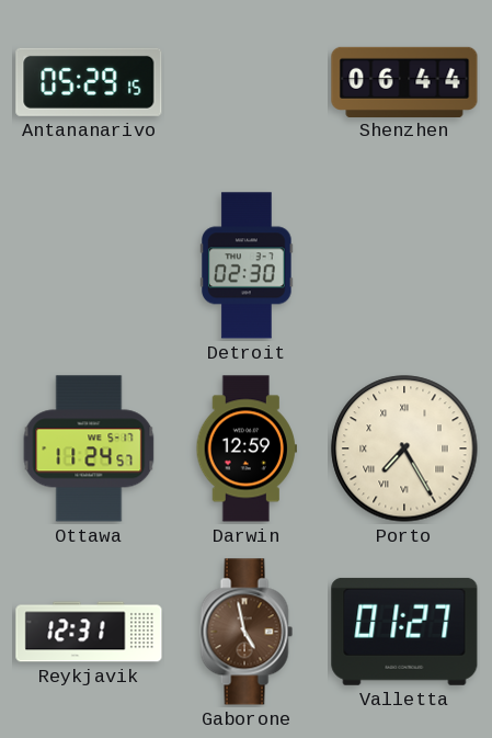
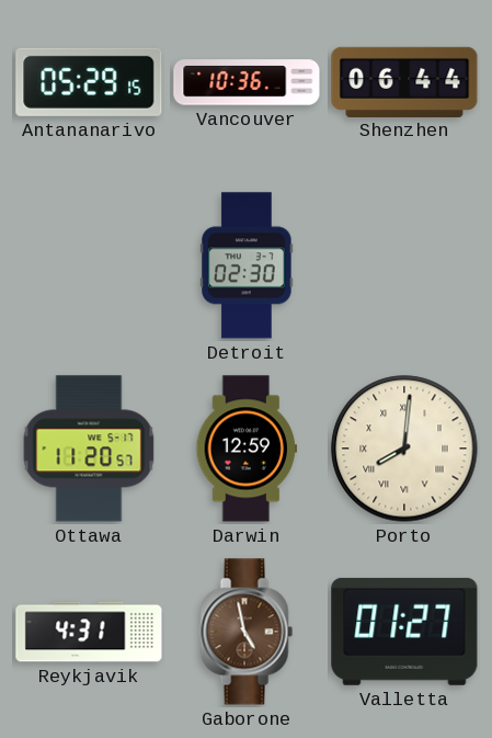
Vancouver: none -> 10:36
Ottawa: 11:24 -> 11:20
Porto: 7:25 -> 8:01
Reykjavik: 12:31 -> 4:31
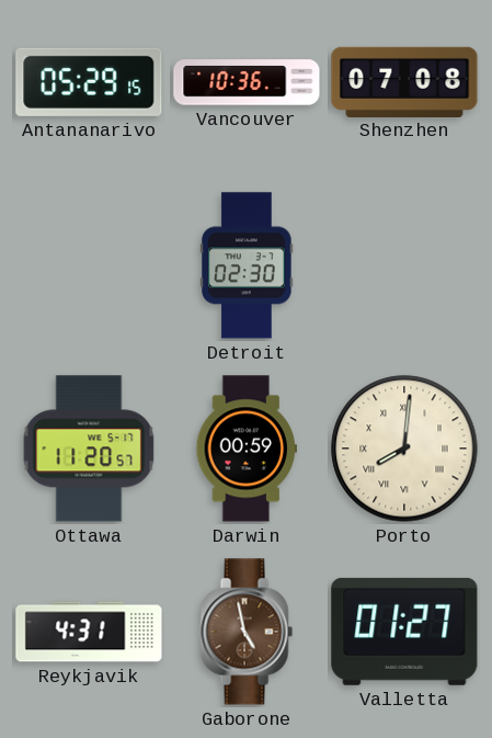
Shenzhen: 06:44 -> 07:08
Darwin: 12:59 -> 00:59
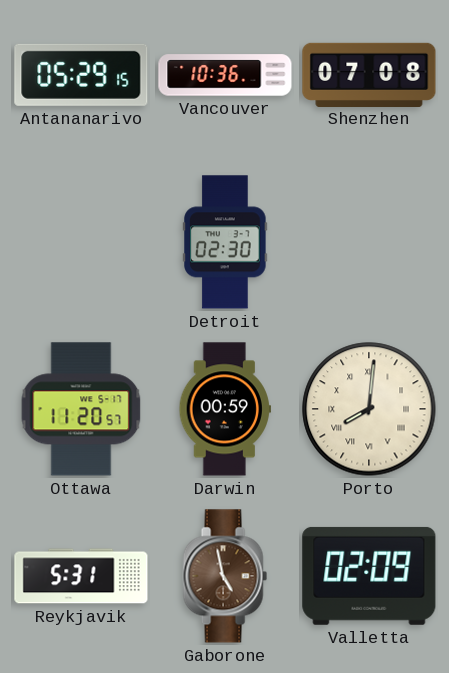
Reykjavik: 4:31 -> 5:31
Valletta: 01:27 -> 02:09
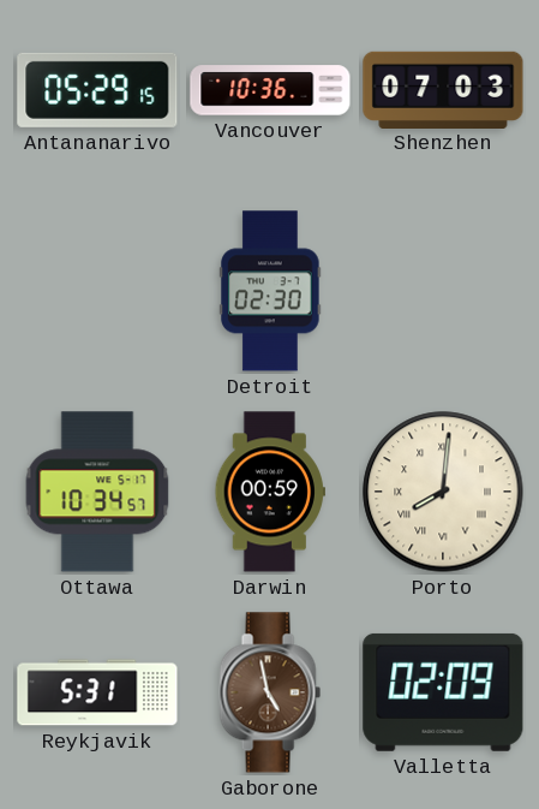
Shenzhen: 07:08 -> 07:03
Ottawa: 11:20 -> 10:34
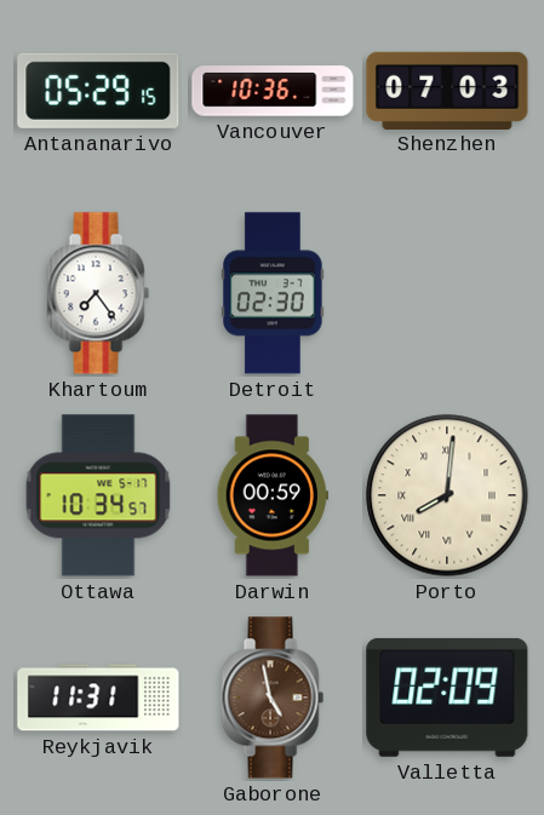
Khartoum: none -> 7:24
Reykjavik: 5:31 -> 11:31
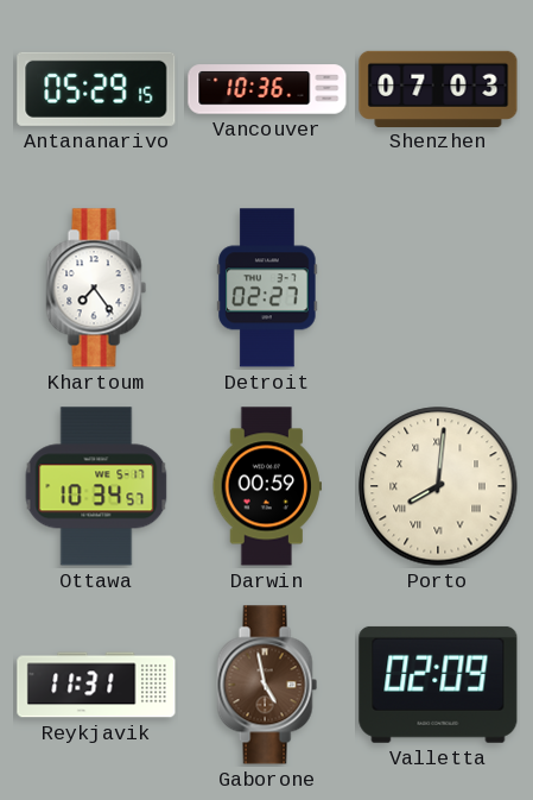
Detroit: 02:30 -> 02:27
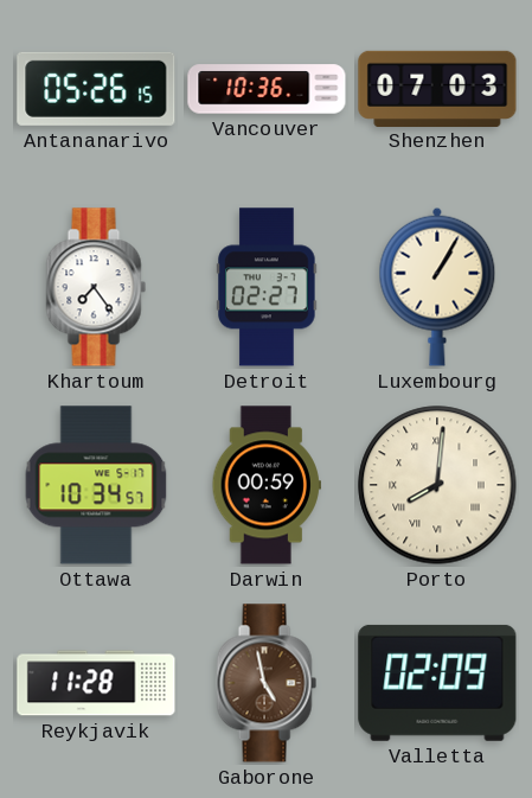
Antananarivo: 05:29 -> 05:26
Luxembourg: none -> 1:05
Reykjavik: 11:31 -> 11:28
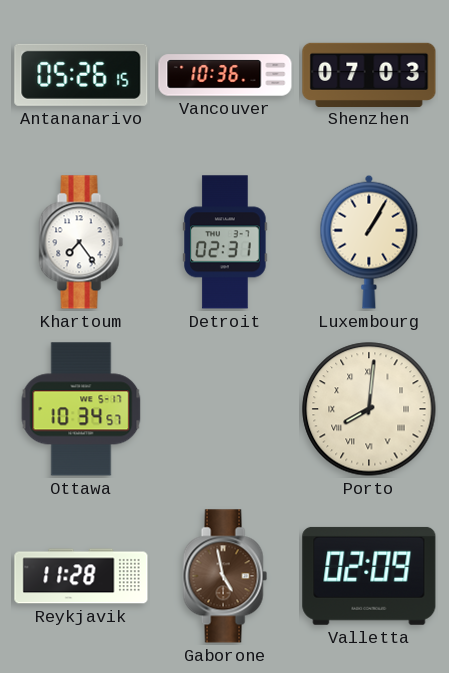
Detroit: 02:27 -> 02:31
Darwin: 00:59 -> none
